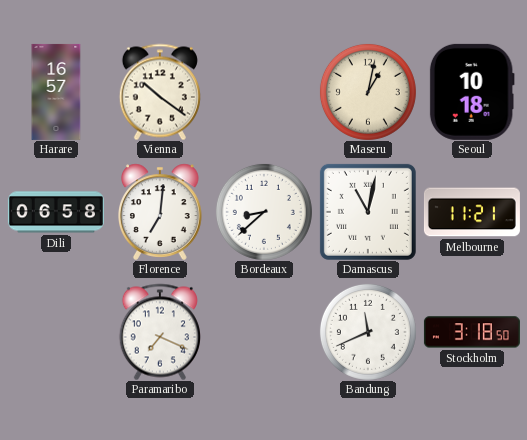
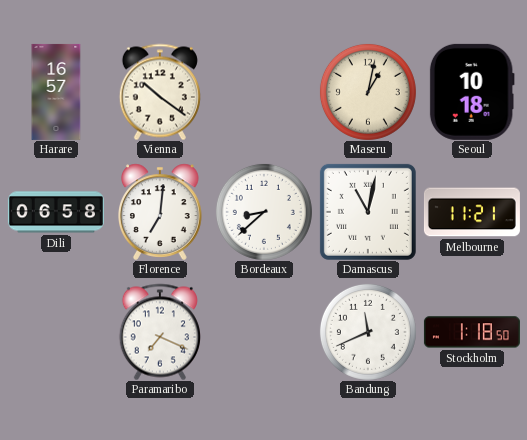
Stockholm: 3:18 -> 1:18
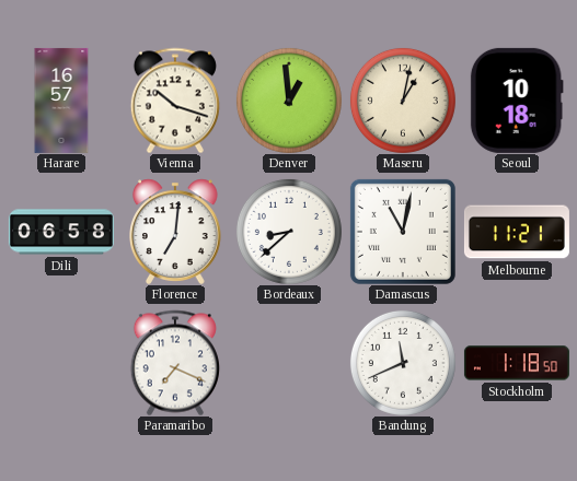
Vienna: 10:21 -> 10:18
Denver: none -> 12:59
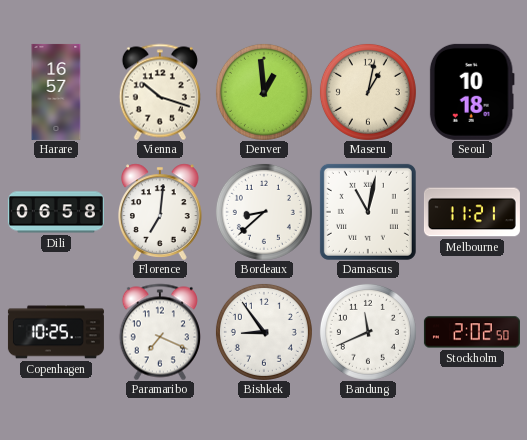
Copenhagen: none -> 10:25
Bishkek: none -> 8:54
Stockholm: 1:18 -> 2:02
